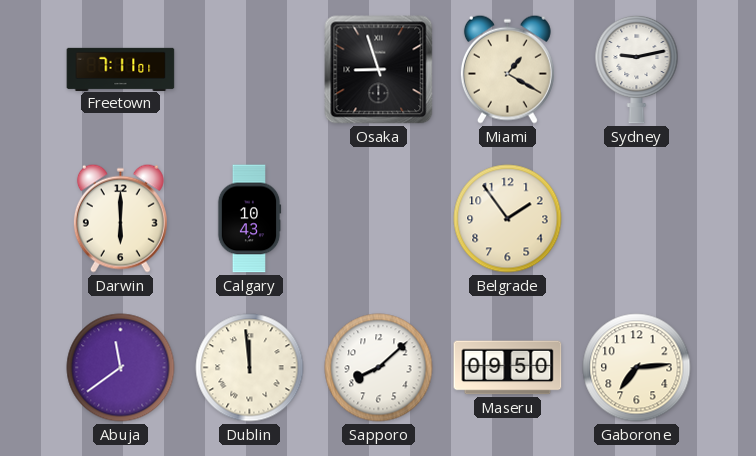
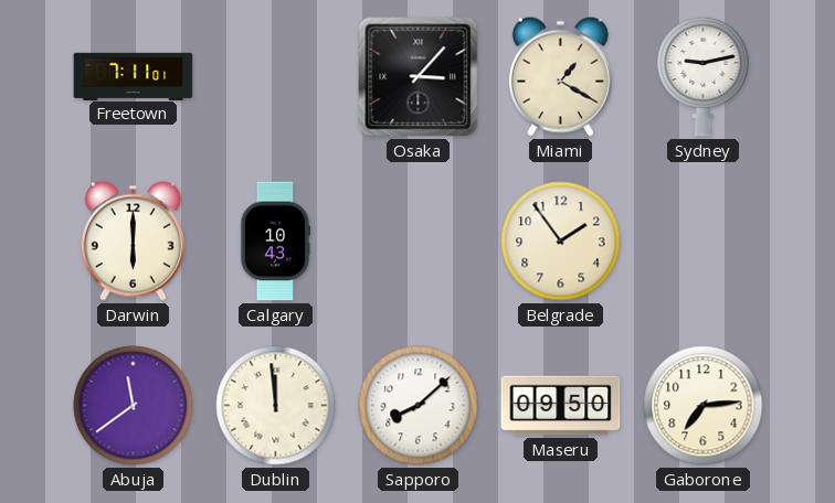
Osaka: 8:57 -> 3:07
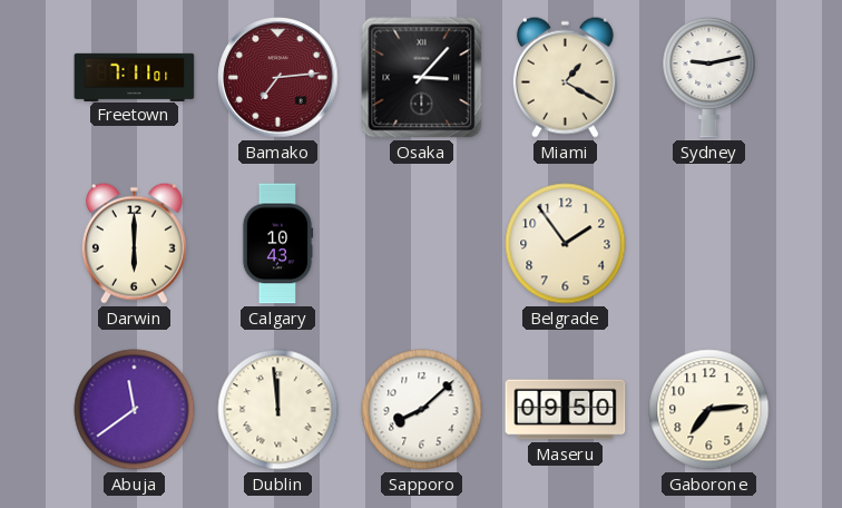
Bamako: none -> 7:14
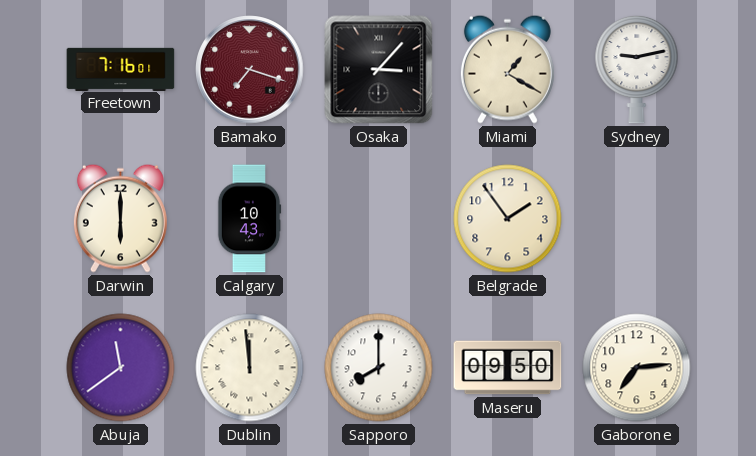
Freetown: 7:11 -> 7:16
Bamako: 7:14 -> 7:18
Sapporo: 8:08 -> 8:00
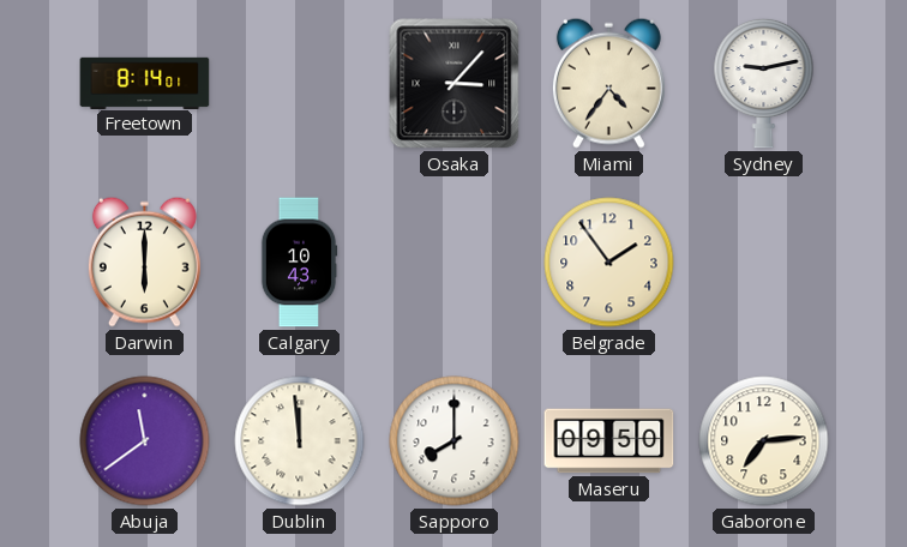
Freetown: 7:16 -> 8:14
Bamako: 7:18 -> none
Miami: 1:20 -> 4:36
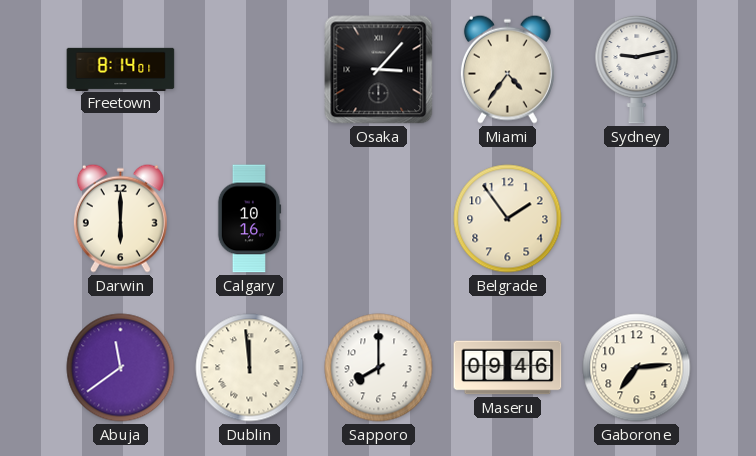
Calgary: 10:43 -> 10:16
Maseru: 09:50 -> 09:46
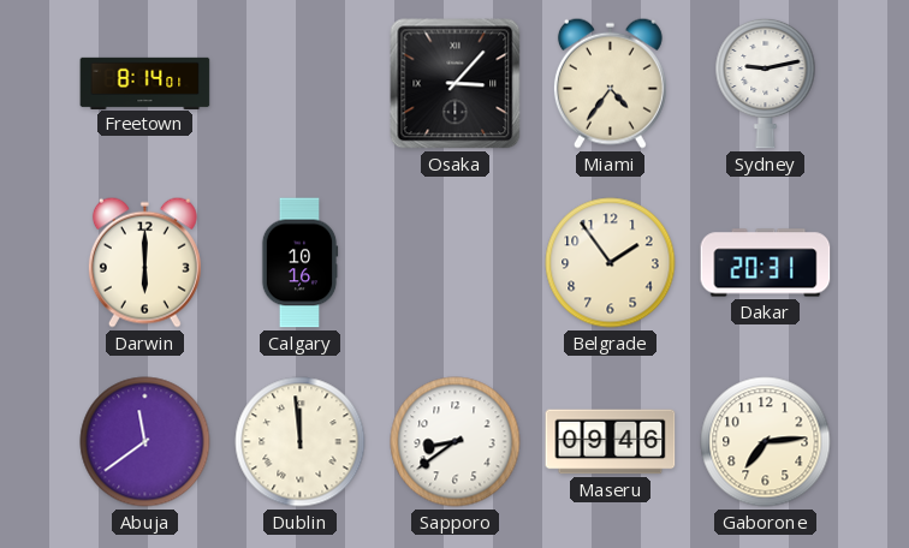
Dakar: none -> 20:31
Sapporo: 8:00 -> 8:39
